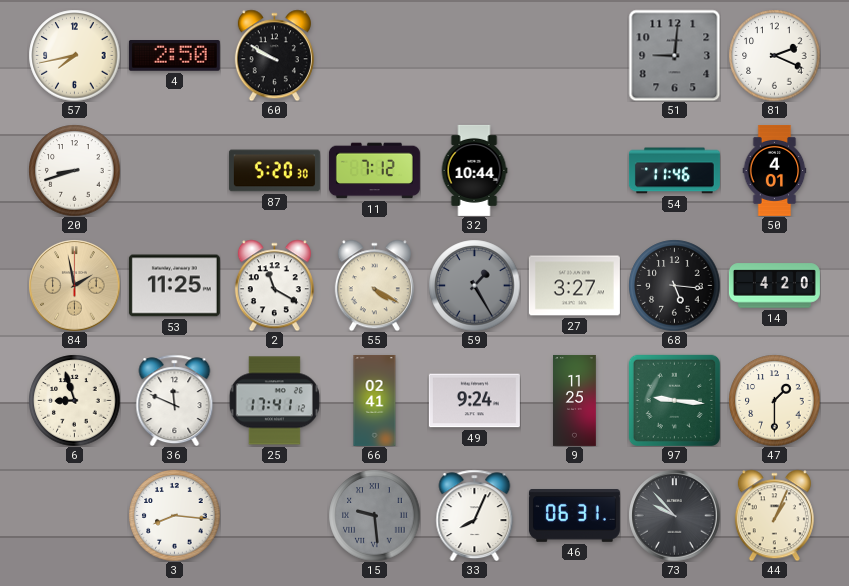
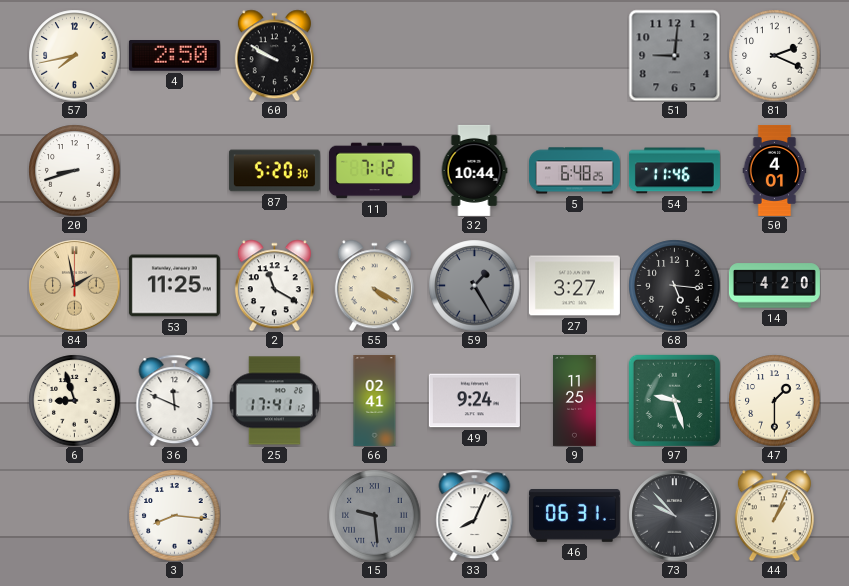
5: none -> 6:48
97: 9:16 -> 9:27
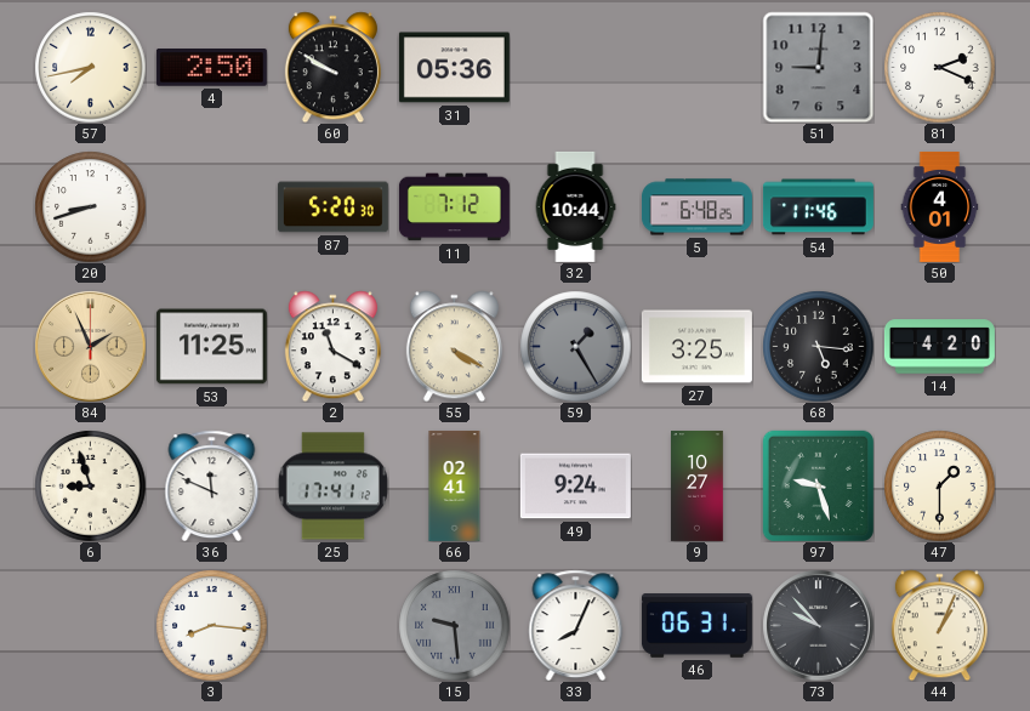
31: none -> 05:36
84: 1:58 -> 1:56
27: 3:27 -> 3:25
9: 11:25 -> 10:27
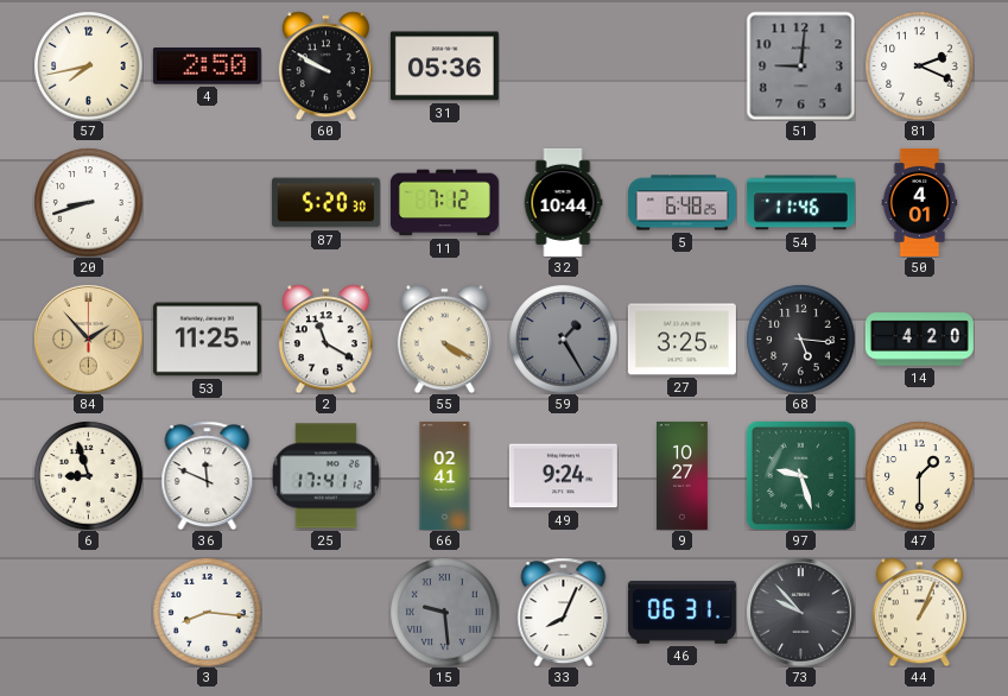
84: 1:56 -> 1:53
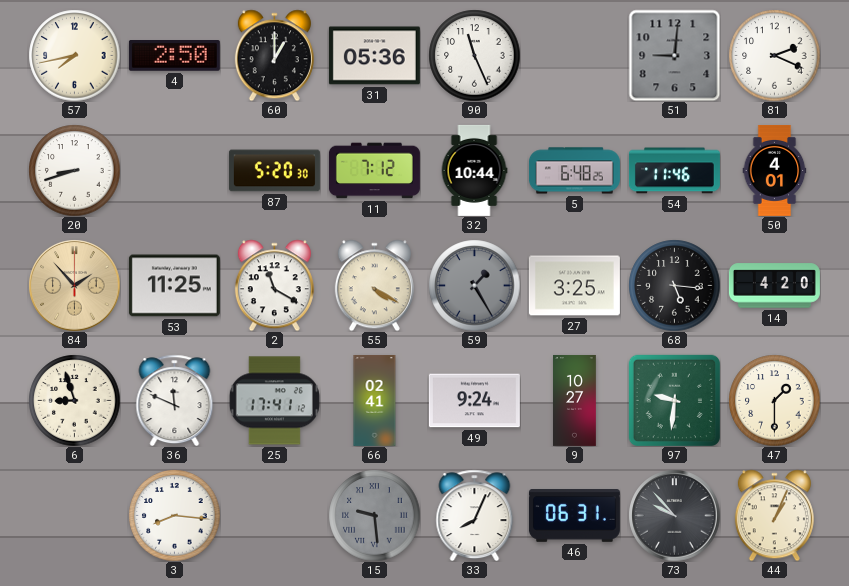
60: 9:50 -> 1:00
90: none -> 11:26
97: 9:27 -> 9:31
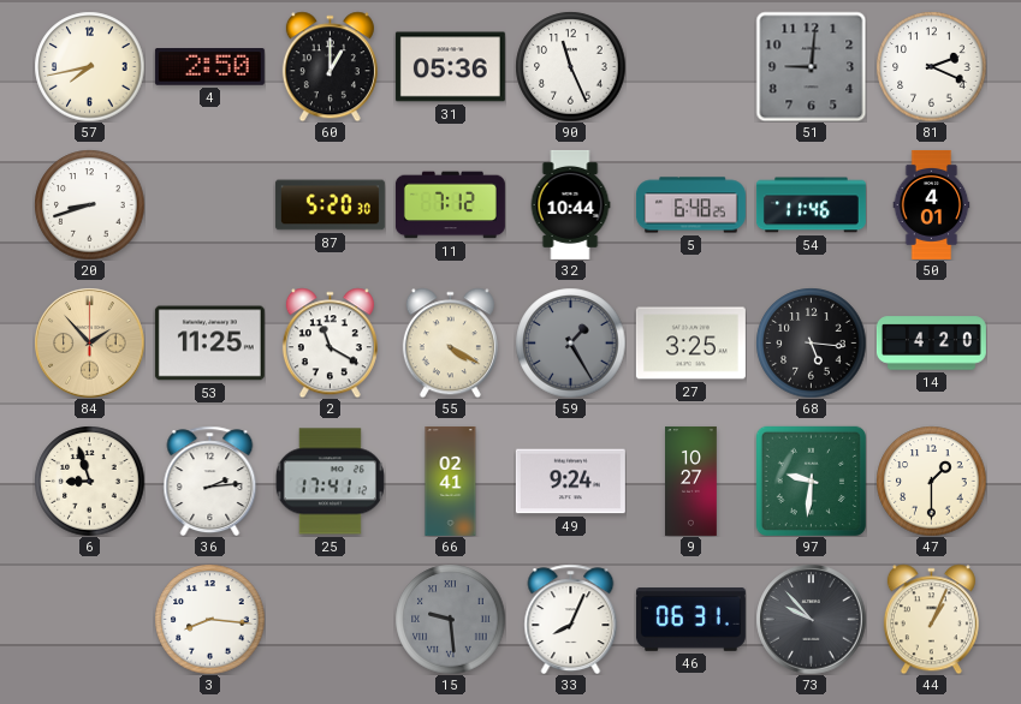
36: 11:49 -> 2:14
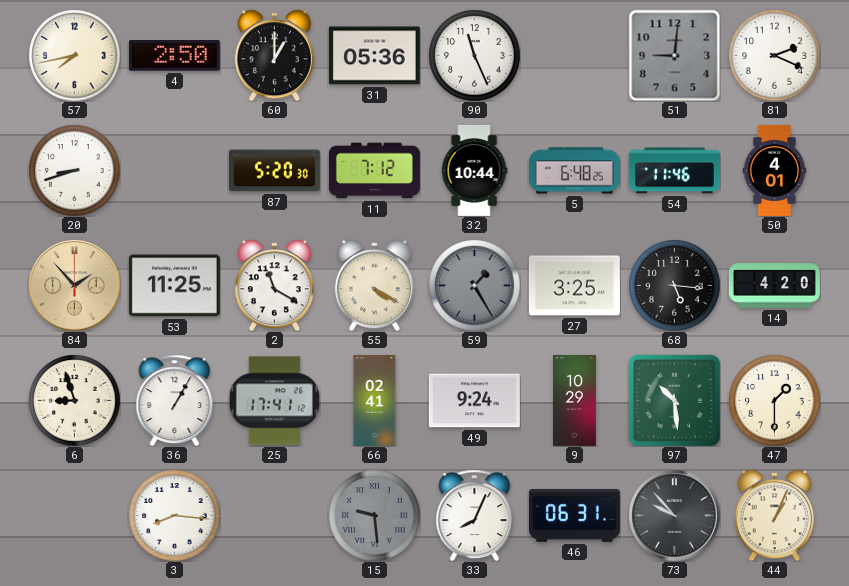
36: 2:14 -> 1:05
9: 10:27 -> 10:29
97: 9:31 -> 10:29
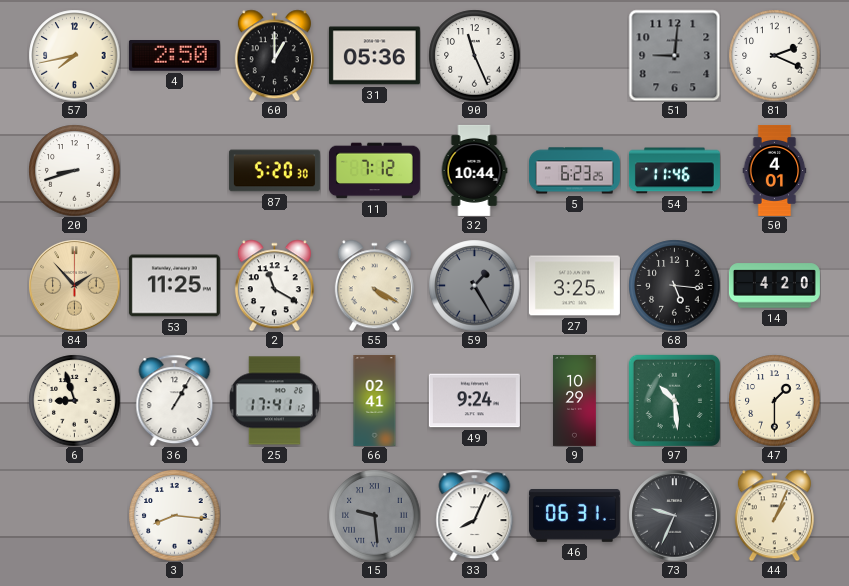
5: 6:48 -> 6:23
73: 9:53 -> 9:34
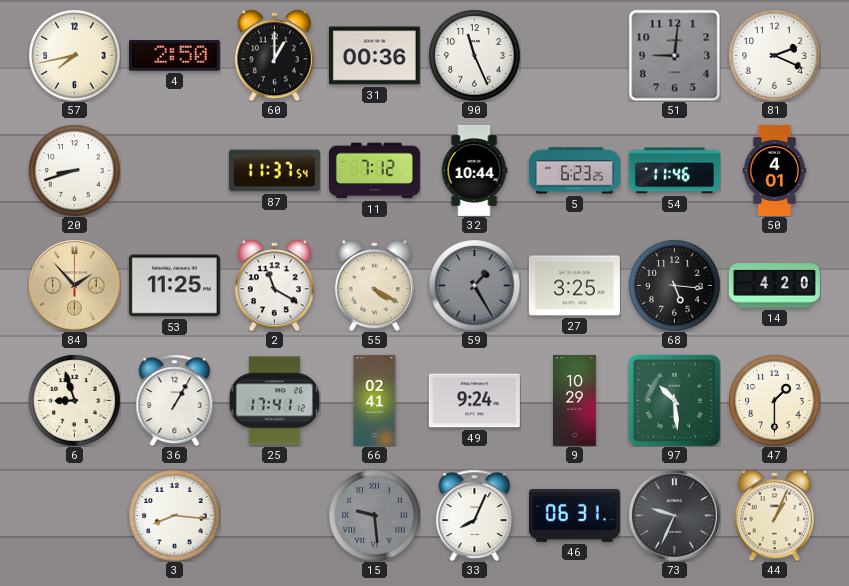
31: 05:36 -> 00:36
87: 5:20 -> 11:37
